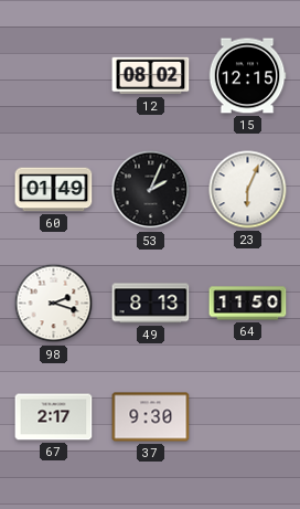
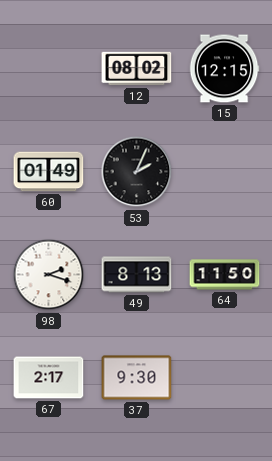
23: 6:04 -> none
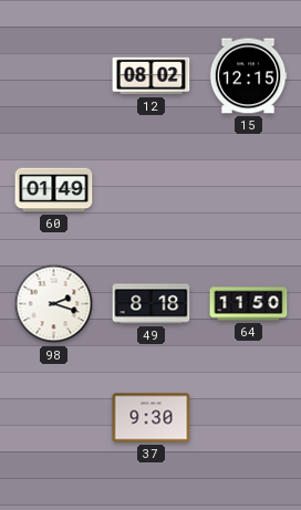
53: 2:04 -> none
49: 8:13 -> 8:18
67: 2:17 -> none
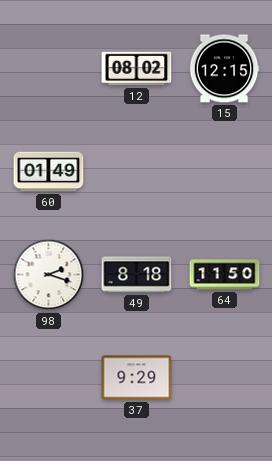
37: 9:30 -> 9:29
